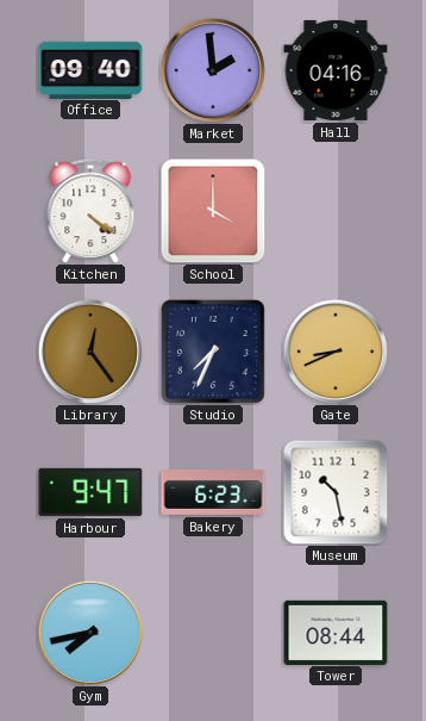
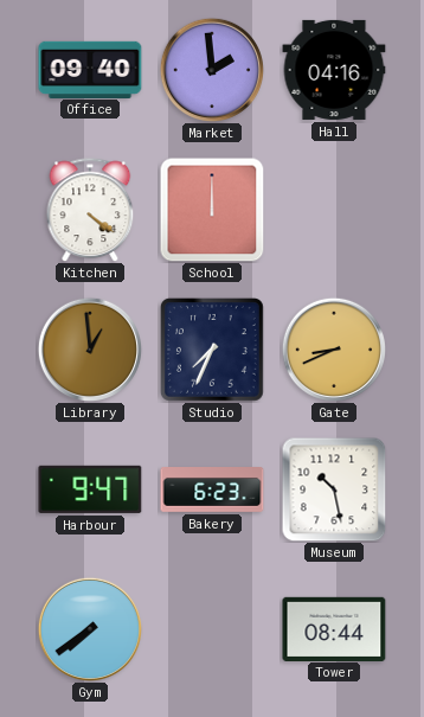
School: 4:00 -> 12:00
Library: 12:24 -> 12:59
Gym: 7:43 -> 7:39
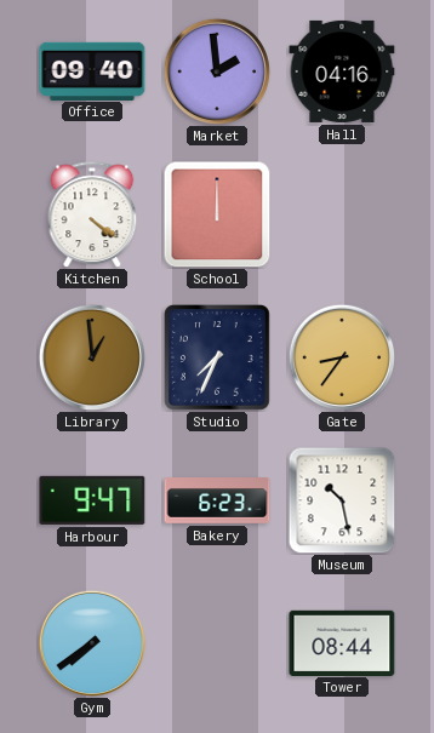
Gate: 8:41 -> 8:36
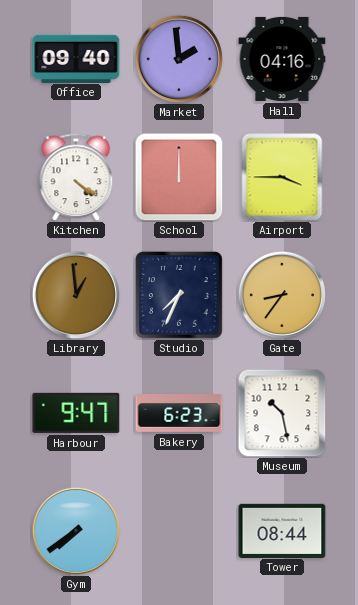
Airport: none -> 3:45
